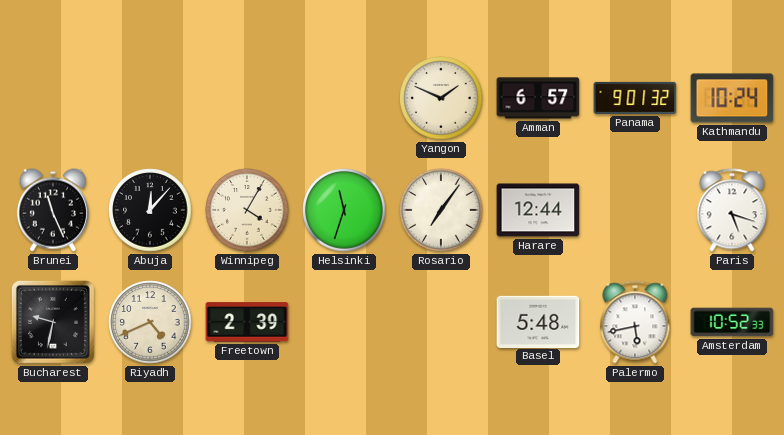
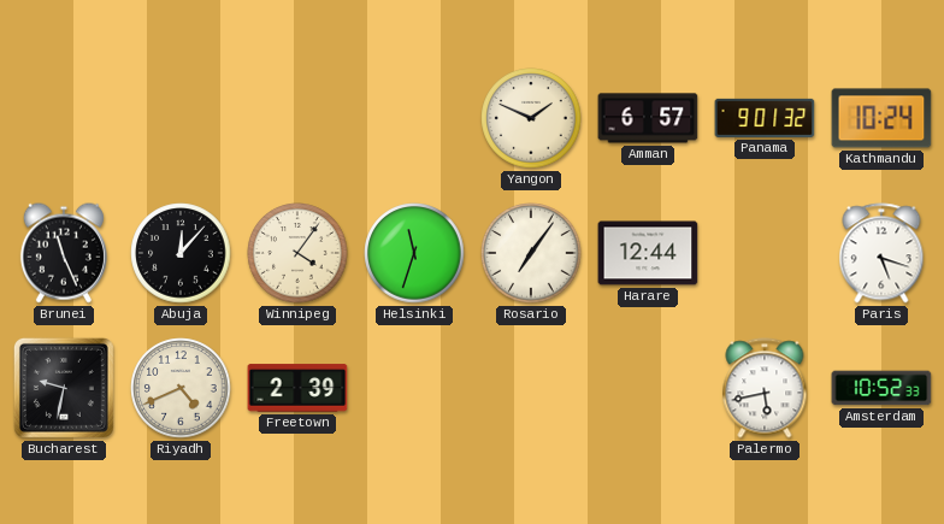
Winnipeg: 4:05 -> 4:06
Basel: 5:48 -> none
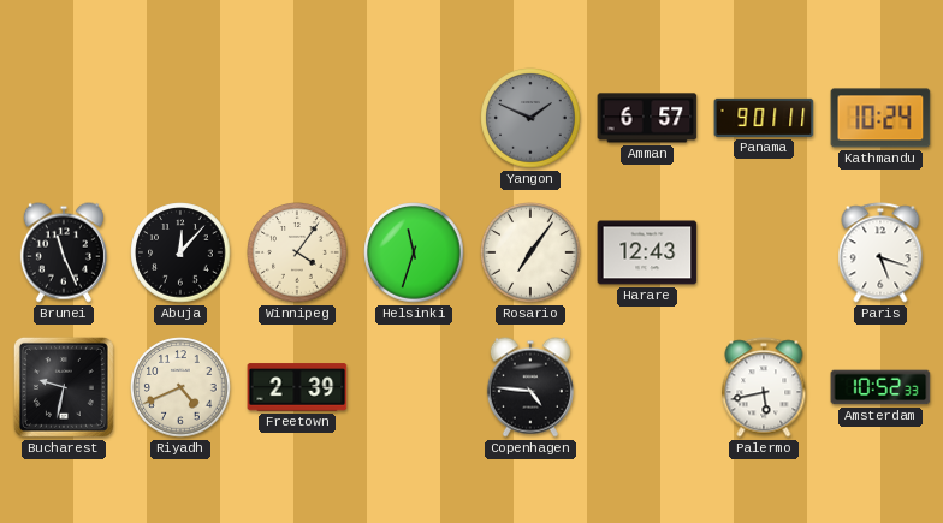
Yangon dial: cream -> grey
Panama: 9:01:32 -> 9:01:11
Harare: 12:44 -> 12:43
Copenhagen: none -> 4:46
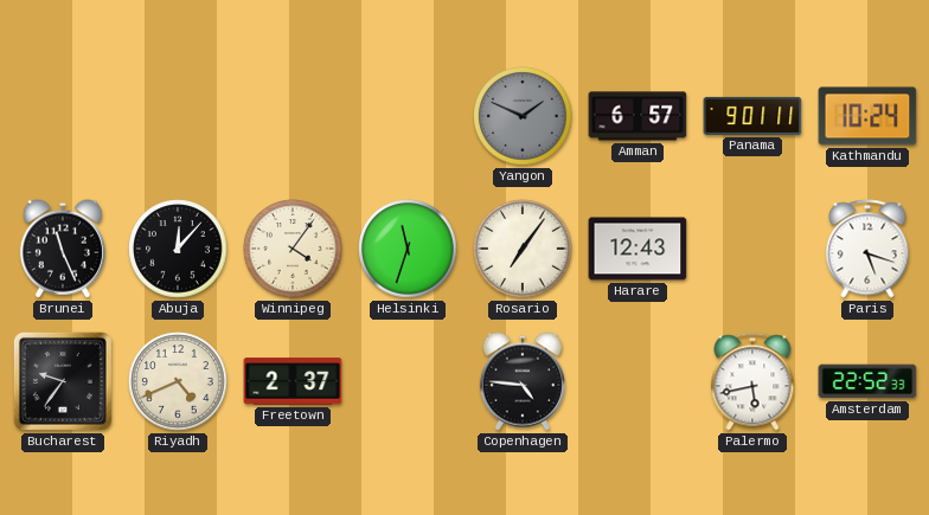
Bucharest: 9:32 -> 9:36
Freetown: 2:39 -> 2:37
Amsterdam: 10:52 -> 22:52
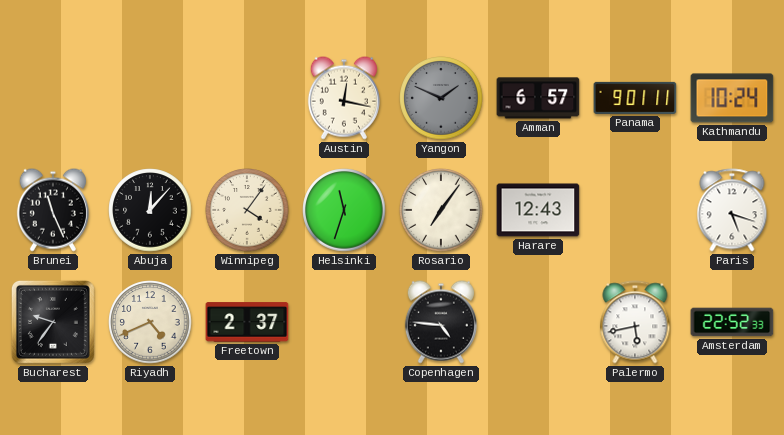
Austin: none -> 12:17
